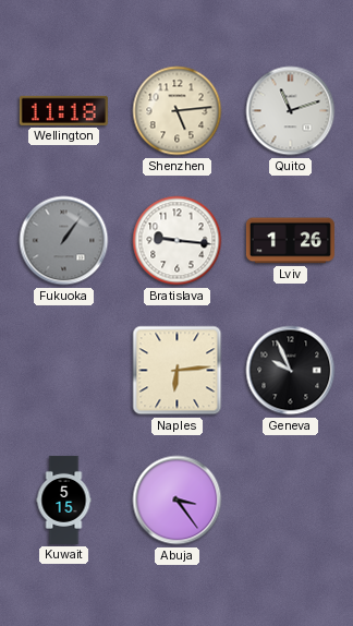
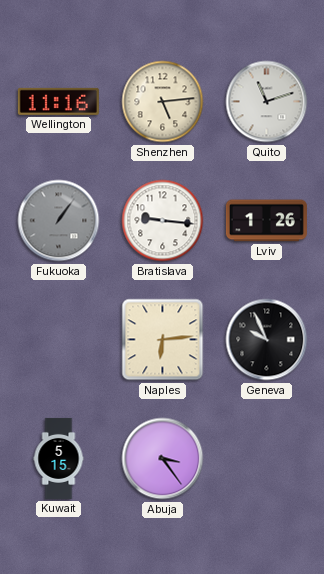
Wellington: 11:18 -> 11:16
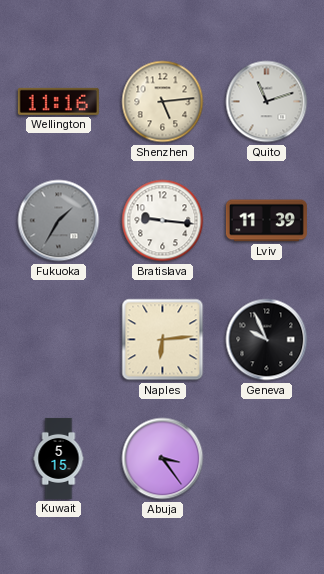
Fukuoka: 1:06 -> 1:35
Lviv: 1:26 -> 11:39
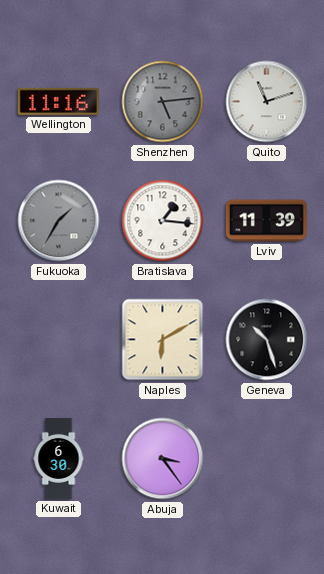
Shenzhen dial: cream -> grey
Bratislava: 9:16 -> 1:16
Naples: 6:14 -> 6:10
Geneva: 9:56 -> 10:27
Kuwait: 5:15 -> 6:30
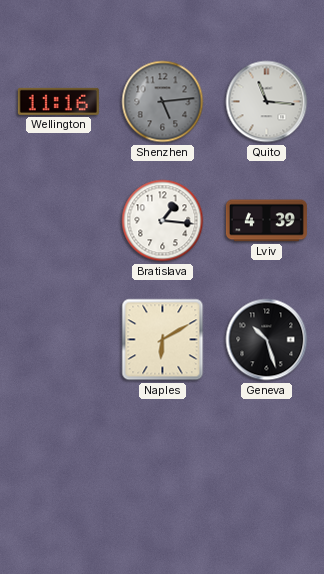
Quito: 11:12 -> 11:16
Fukuoka: 1:35 -> none
Lviv: 11:39 -> 4:39
Kuwait: 6:30 -> none
Abuja: 3:24 -> none
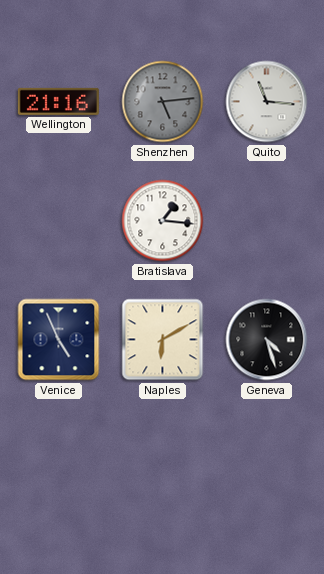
Wellington: 11:16 -> 21:16
Lviv: 4:39 -> none
Venice: none -> 4:56
Geneva: 10:27 -> 4:27
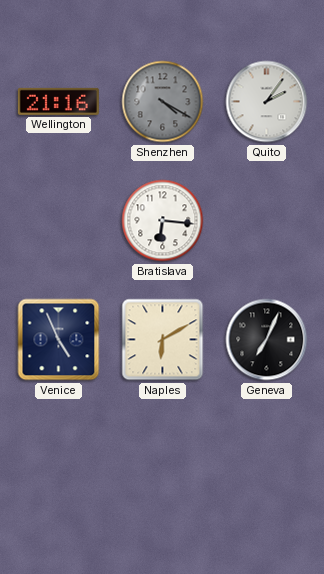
Shenzhen: 5:14 -> 4:20
Quito: 11:16 -> 2:06
Bratislava: 1:16 -> 6:16
Geneva: 4:27 -> 7:04
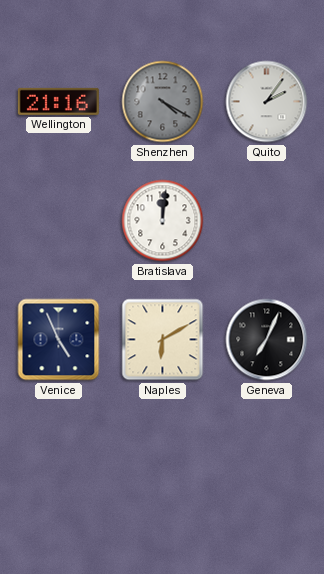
Bratislava: 6:16 -> 12:01
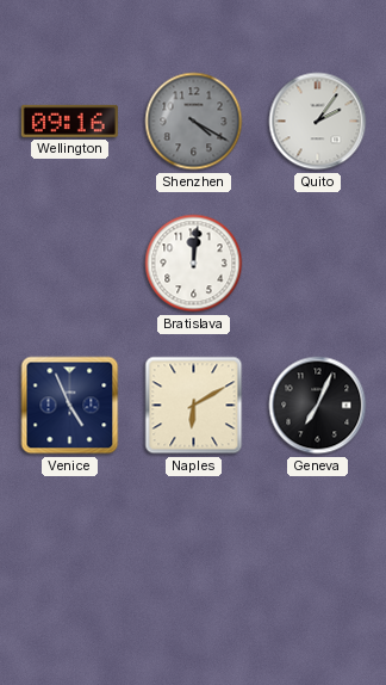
Wellington: 21:16 -> 09:16
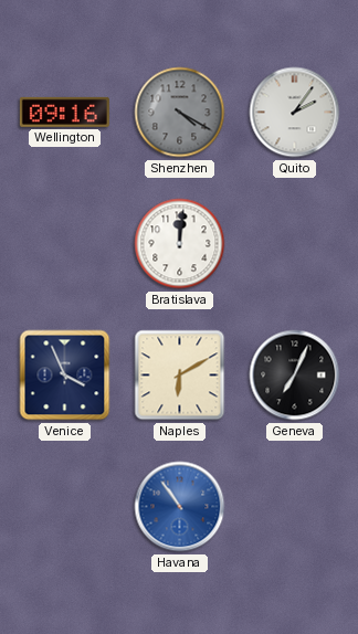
Venice: 4:56 -> 3:56
Havana: none -> 10:54
